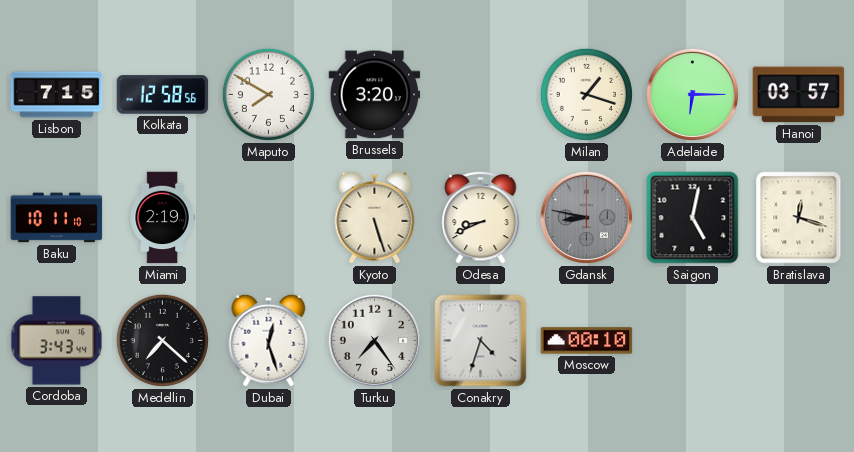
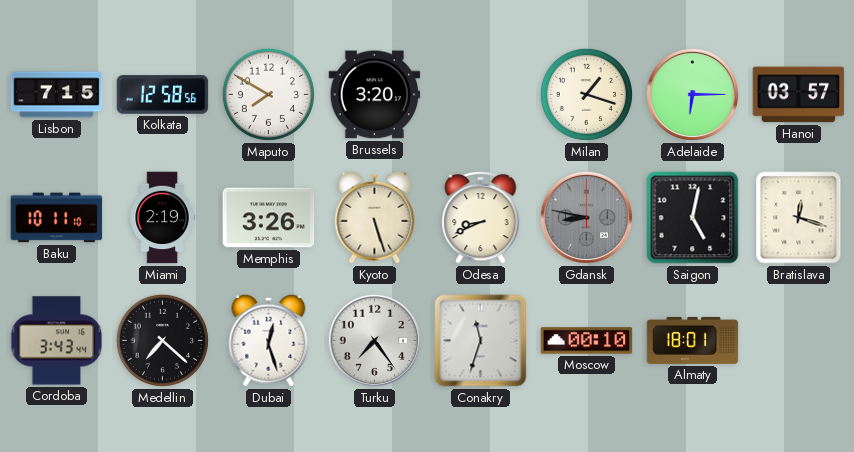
Memphis: none -> 3:26
Conakry: 4:33 -> 11:33
Almaty: none -> 18:01
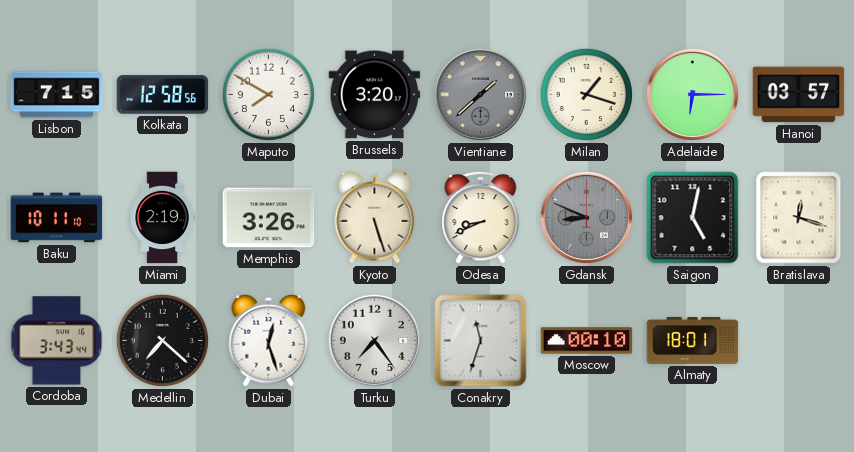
Vientiane: none -> 1:38
Gdansk: 8:47 -> 8:49
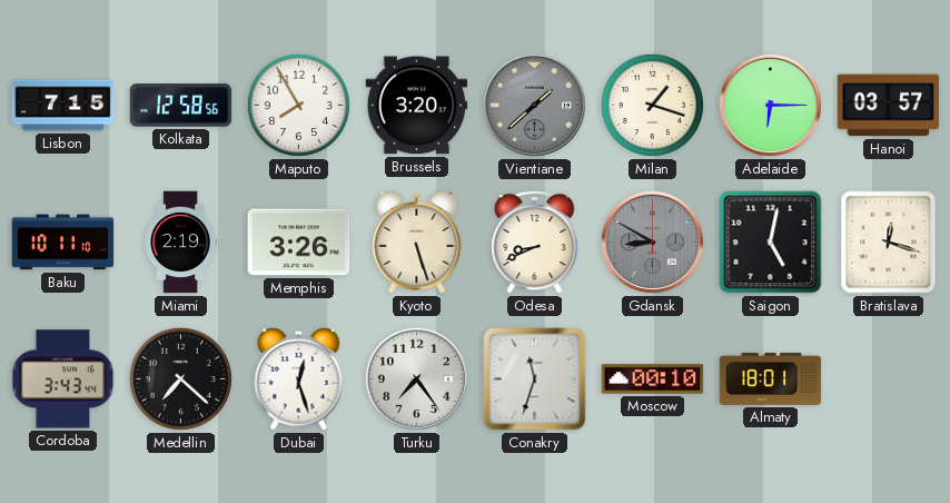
Maputo: 7:50 -> 7:55
Gdansk: 8:49 -> 8:50
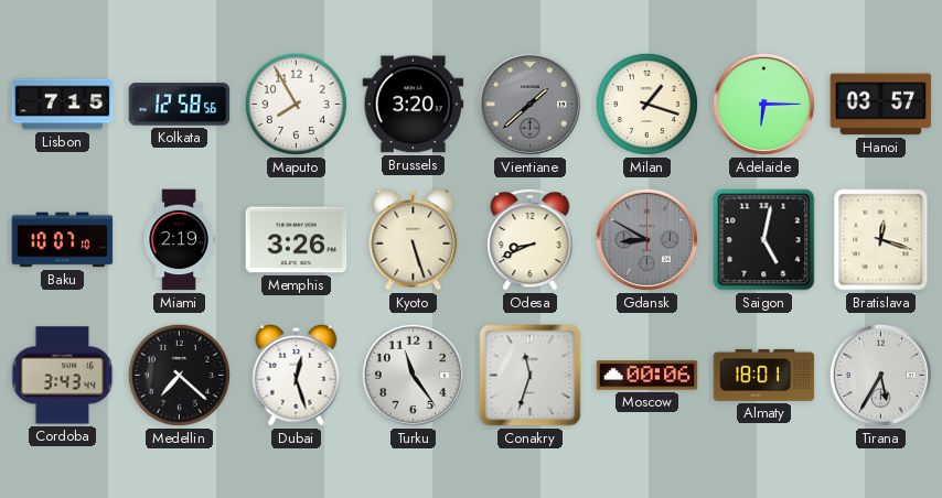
Baku: 10:11 -> 10:07
Turku: 7:24 -> 11:24
Moscow: 00:10 -> 00:06
Tirana: none -> 5:35
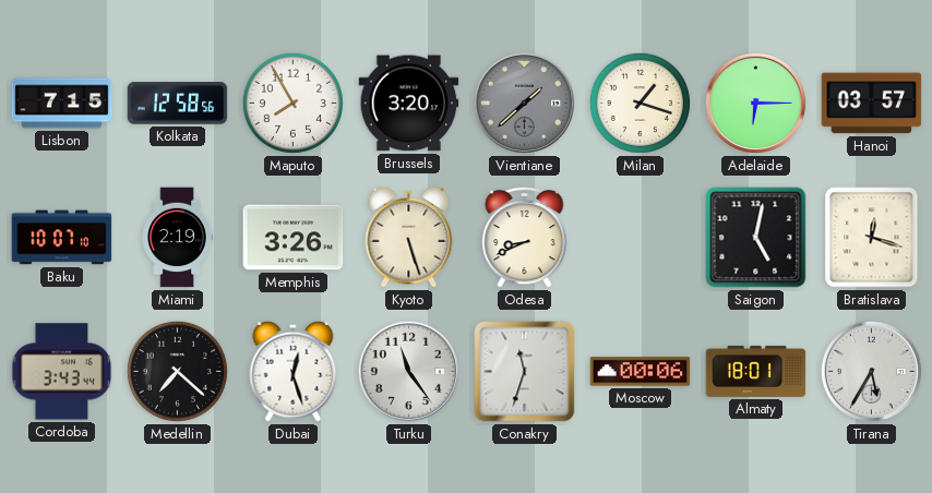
Gdansk: 8:50 -> none
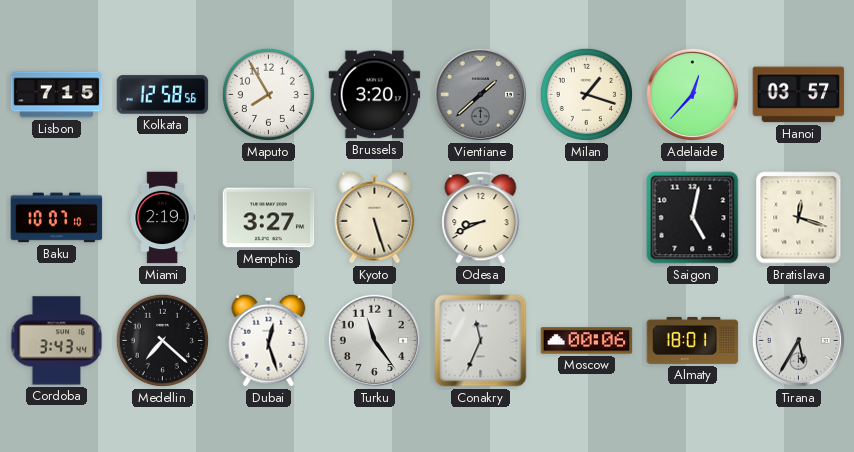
Adelaide: 6:15 -> 12:37
Memphis: 3:26 -> 3:27
Conakry: 11:33 -> 11:34
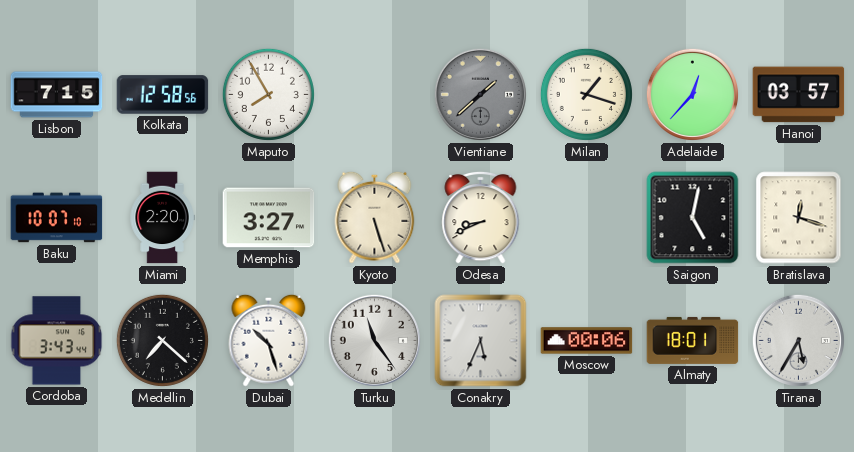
Brussels: 3:20 -> none
Miami: 2:19 -> 2:20
Dubai: 12:27 -> 10:27
Conakry: 11:34 -> 5:34
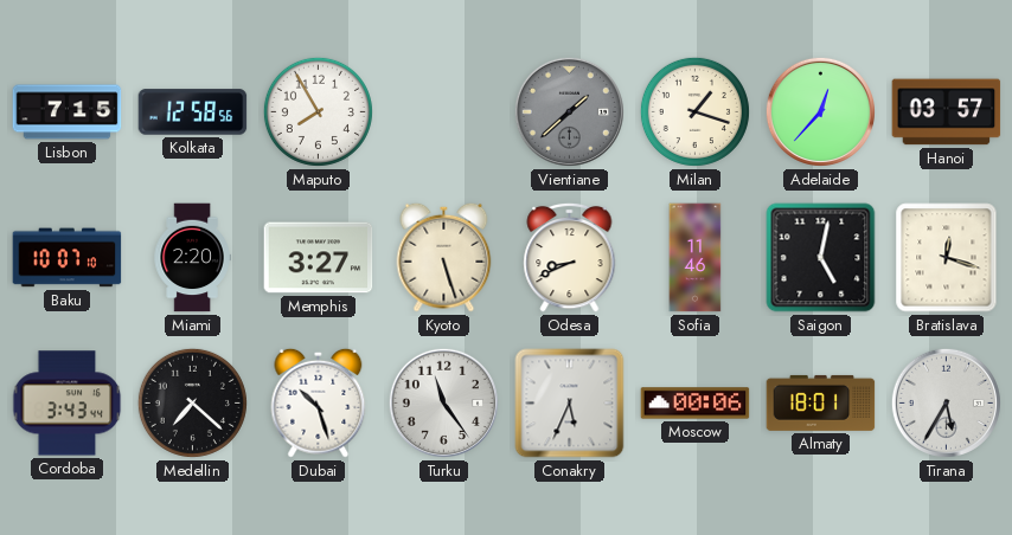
Sofia: none -> 11:46
